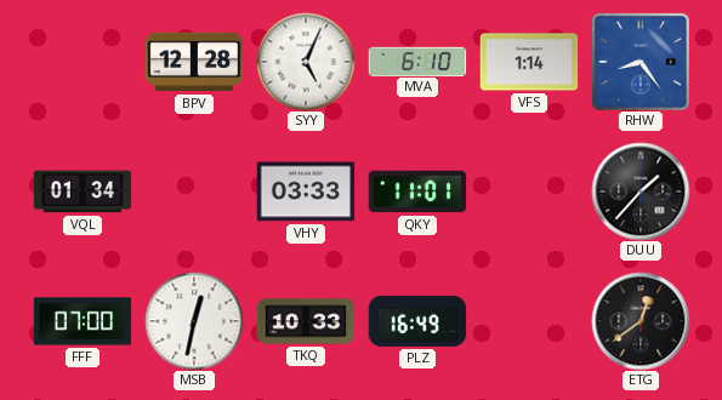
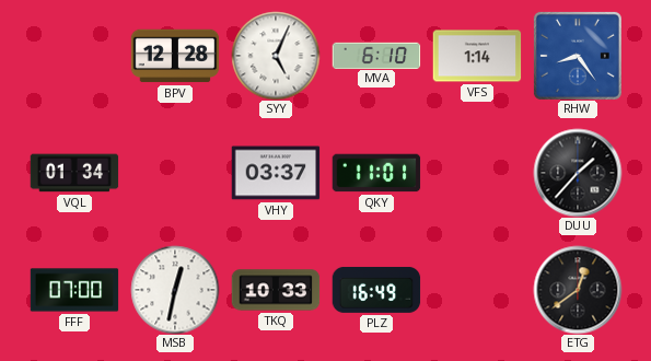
VHY: 03:33 -> 03:37
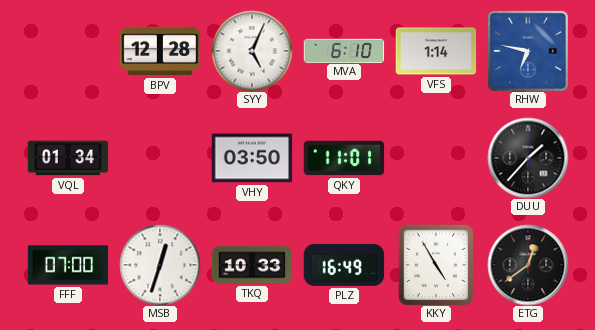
RHW: 8:24 -> 6:47
VHY: 03:37 -> 03:50
MSB: 12:32 -> 12:33
KKY: none -> 4:55
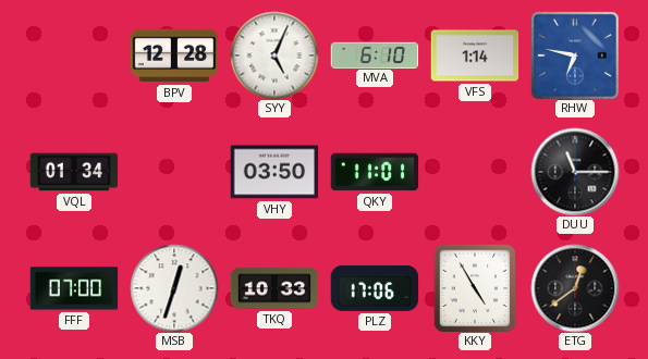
DUU: 1:37 -> 11:15
PLZ: 16:49 -> 17:06
